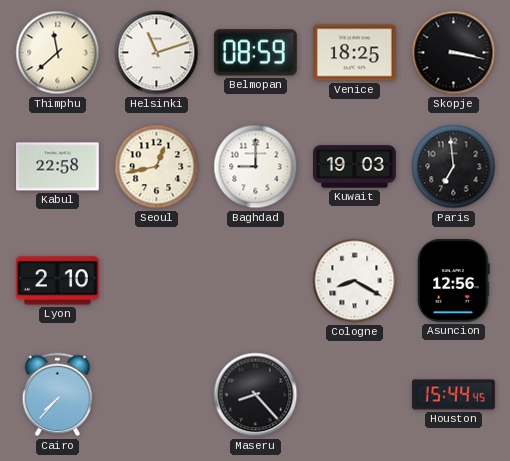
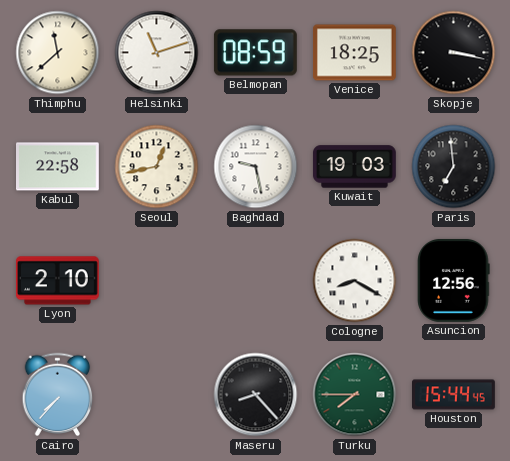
Baghdad: 9:00 -> 9:28
Turku: none -> 7:45
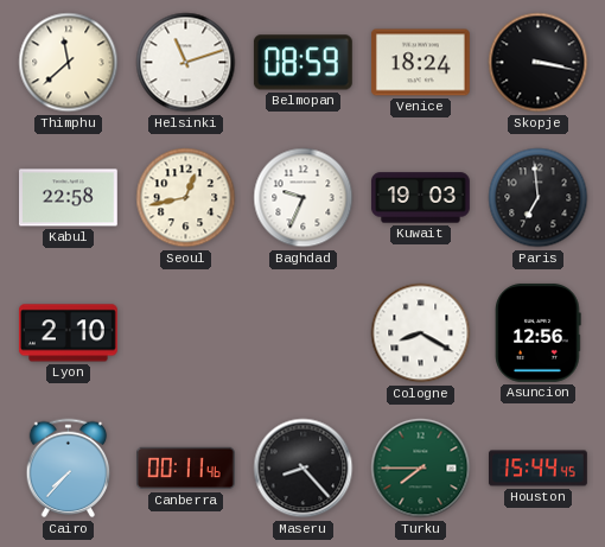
Venice: 18:25 -> 18:24
Baghdad: 9:28 -> 9:34
Canberra: none -> 00:11
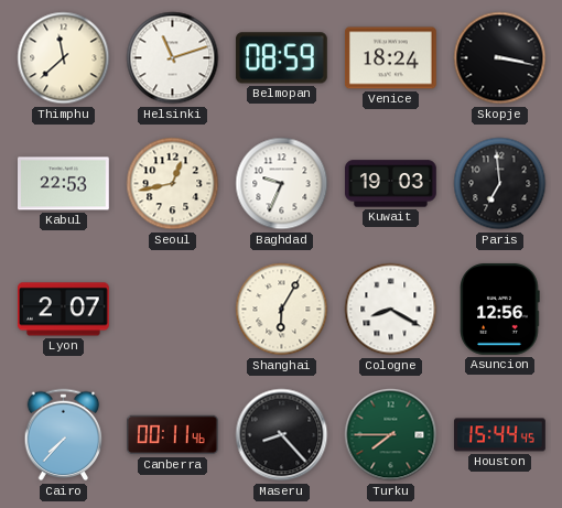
Kabul: 22:58 -> 22:53
Lyon: 2:10 -> 2:07
Shanghai: none -> 6:05
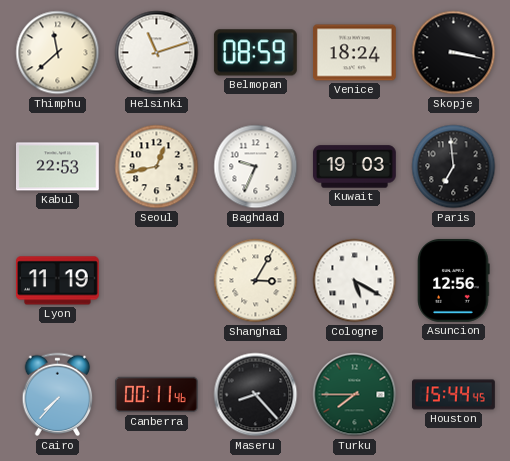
Lyon: 2:07 -> 11:19
Shanghai: 6:05 -> 3:05
Cologne: 8:20 -> 5:20
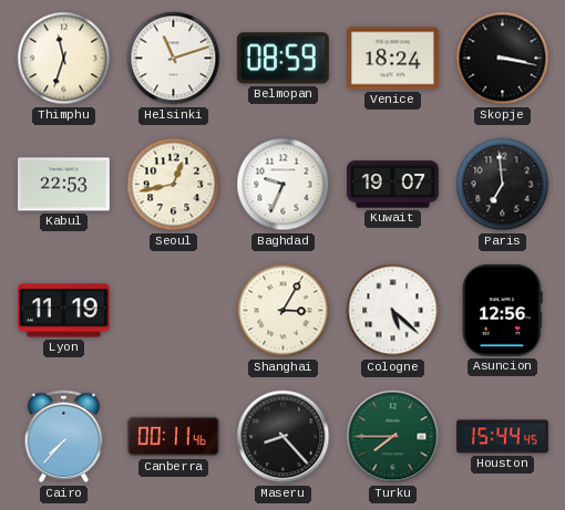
Thimphu: 11:38 -> 11:33
Kuwait: 19:03 -> 19:07
Cologne: 5:20 -> 5:22
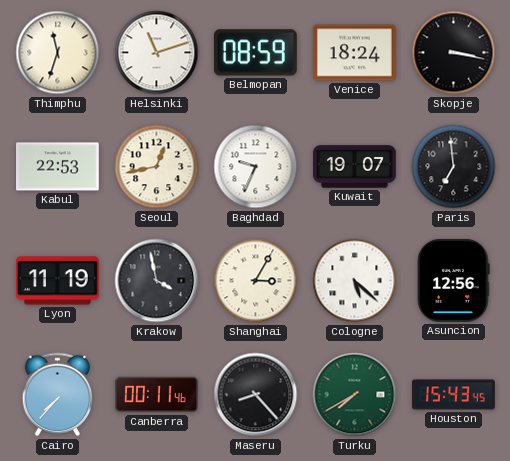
Krakow: none -> 3:58
Turku: 7:45 -> 7:40
Houston: 15:44 -> 15:43
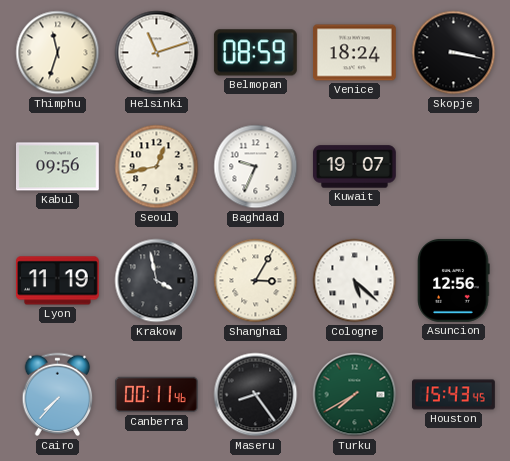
Kabul: 22:53 -> 09:56
Paris: 6:59 -> none
Maseru: 8:23 -> 8:24
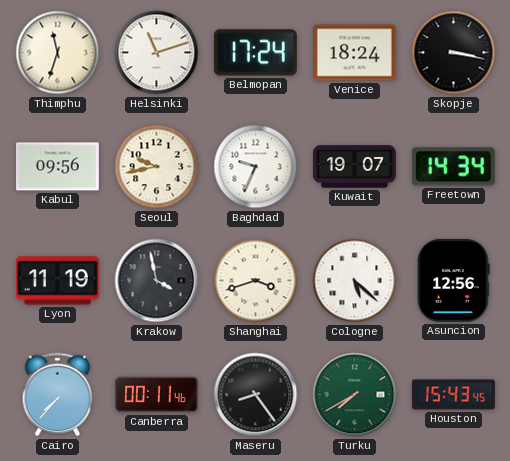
Belmopan: 08:59 -> 17:24
Seoul: 12:43 -> 9:43
Freetown: none -> 14:34
Shanghai: 3:05 -> 3:42
